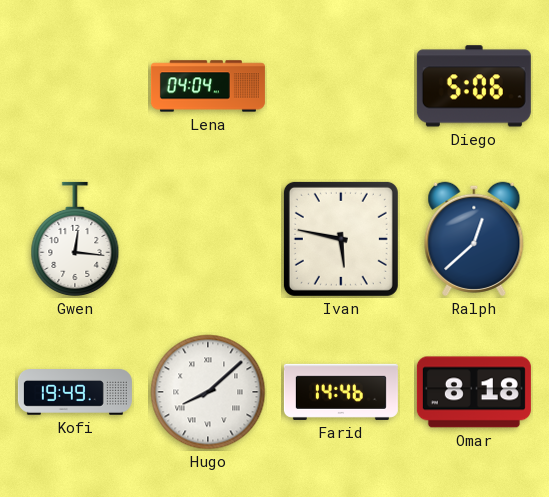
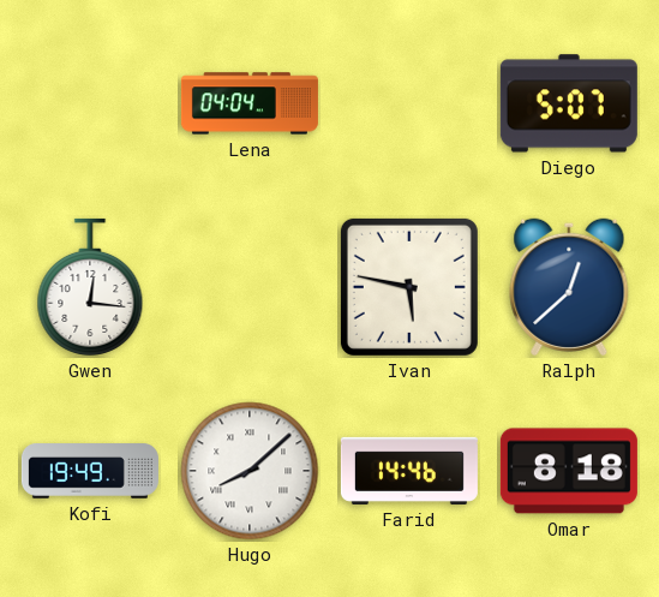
Diego: 5:06 -> 5:07
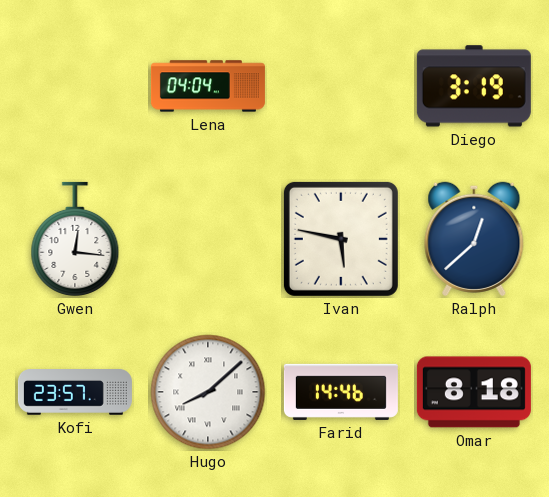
Diego: 5:07 -> 3:19
Kofi: 19:49 -> 23:57
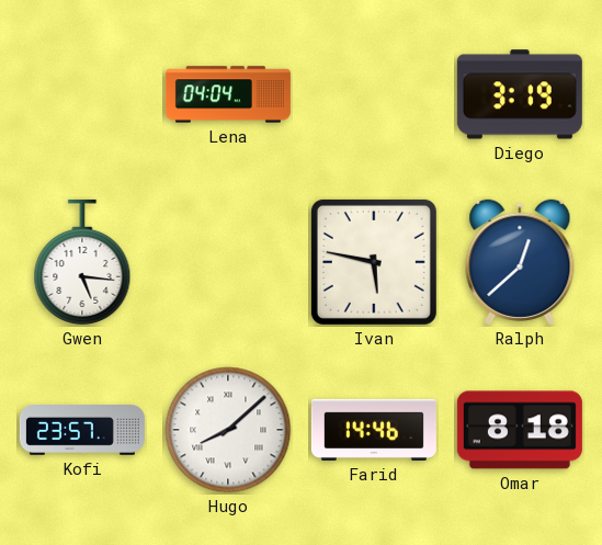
Gwen: 12:16 -> 5:16
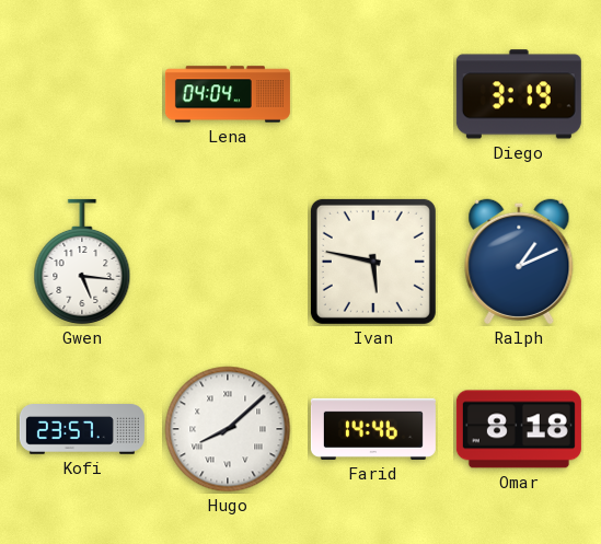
Ralph: 12:38 -> 1:11
